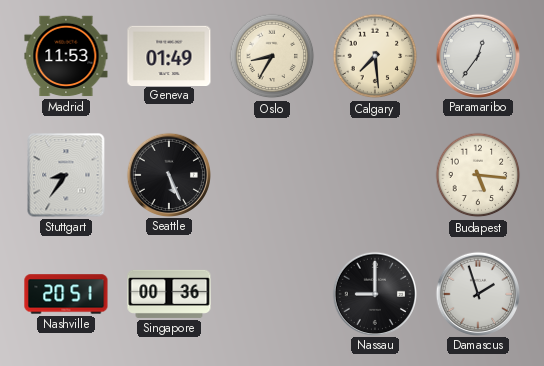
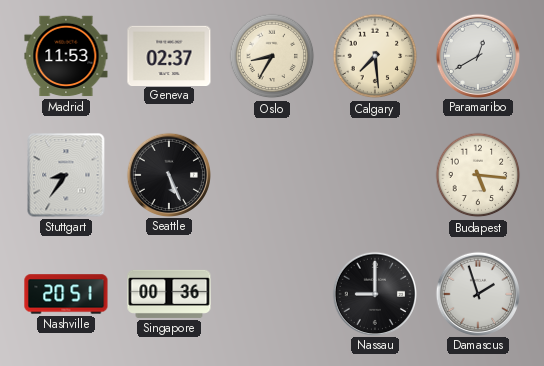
Geneva: 01:49 -> 02:37
Paramaribo: 12:36 -> 12:40
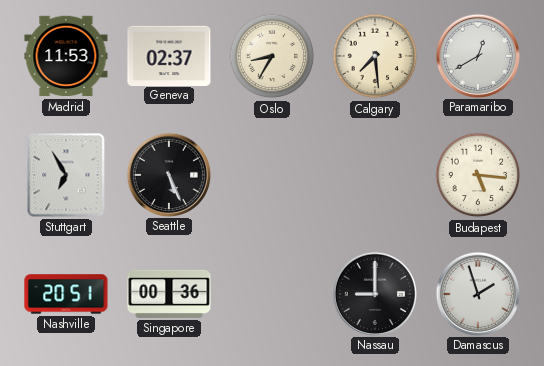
Stuttgart: 8:36 -> 6:55
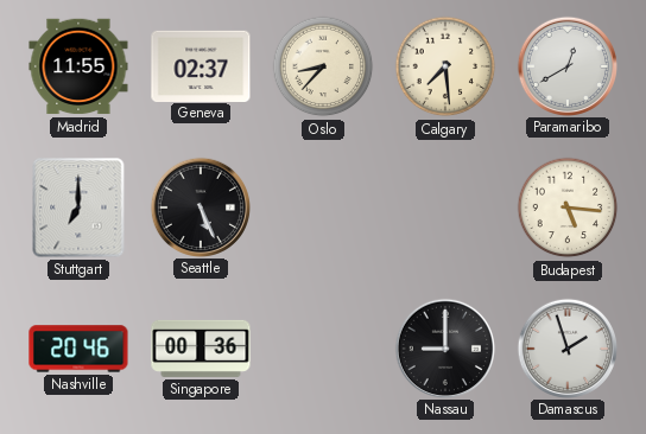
Madrid: 11:53 -> 11:55
Oslo: 8:35 -> 8:37
Stuttgart: 6:55 -> 7:00
Nashville: 20:51 -> 20:46
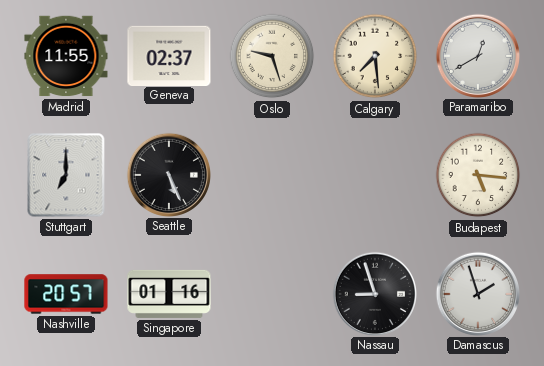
Oslo: 8:37 -> 9:27
Nashville: 20:46 -> 20:57
Singapore: 00:36 -> 01:16
Nassau: 9:00 -> 8:57
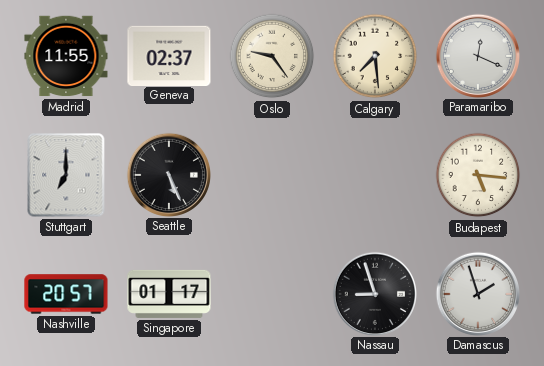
Oslo: 9:27 -> 9:24
Paramaribo: 12:40 -> 12:19
Singapore: 01:16 -> 01:17
